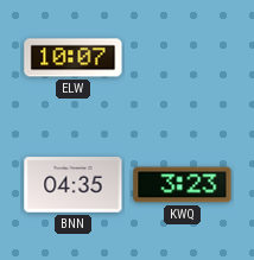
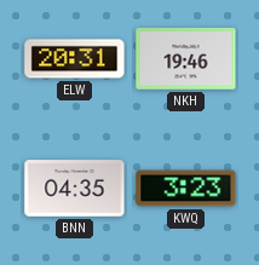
ELW: 10:07 -> 20:31
NKH: none -> 19:46
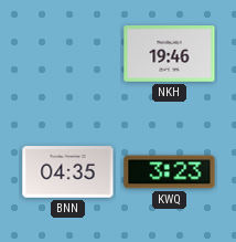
ELW: 20:31 -> none
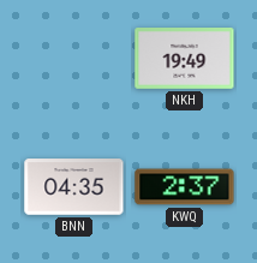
NKH: 19:46 -> 19:49
KWQ: 3:23 -> 2:37
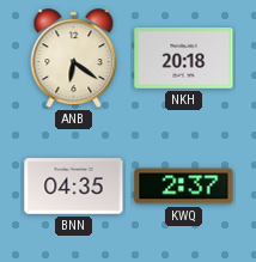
ANB: none -> 6:21
NKH: 19:49 -> 20:18
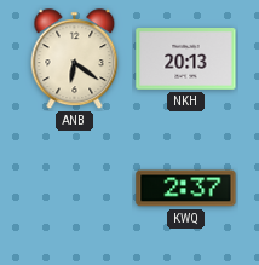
NKH: 20:18 -> 20:13
BNN: 04:35 -> none
